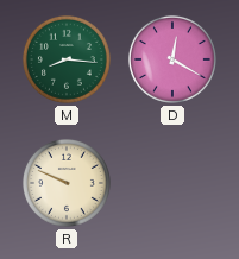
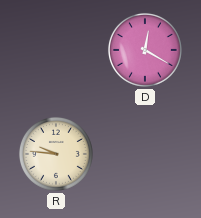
M: 8:16 -> none
R: 9:49 -> 9:46
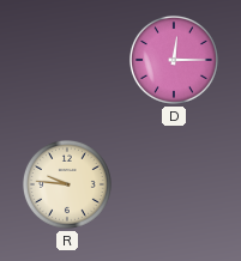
D: 12:20 -> 12:15
